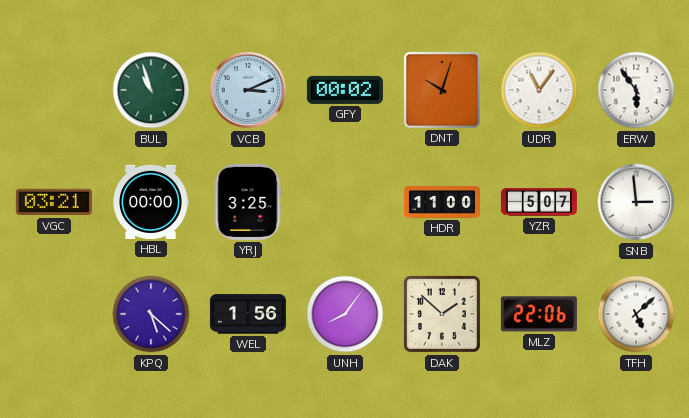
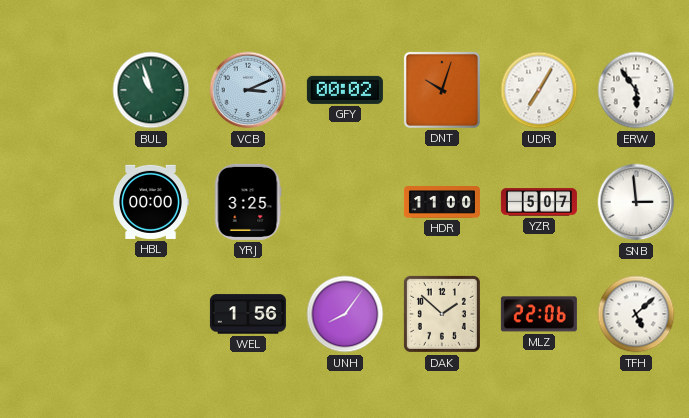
UDR: 11:06 -> 7:05
VGC: 03:21 -> none
KPQ: 5:22 -> none
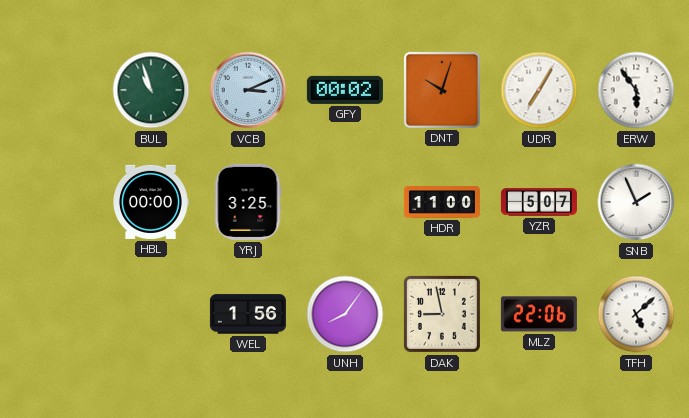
SNB: 2:59 -> 1:56
DAK: 1:52 -> 8:58
